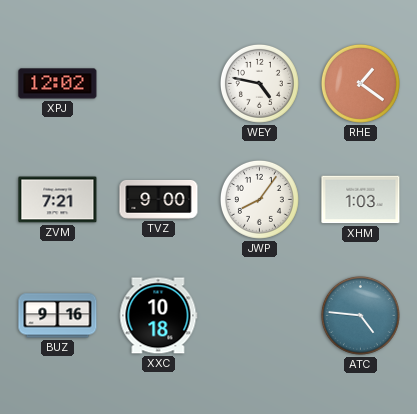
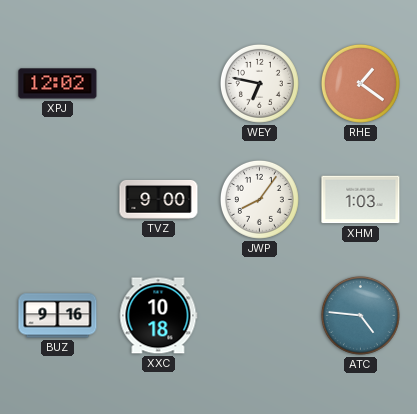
WEY: 4:47 -> 6:47
ZVM: 7:21 -> none
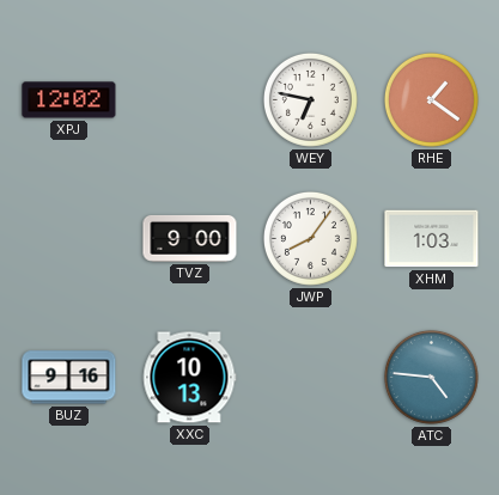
XXC: 10:18 -> 10:13
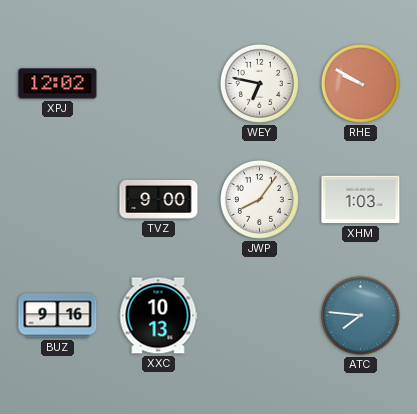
RHE: 1:21 -> 9:50
ATC: 4:46 -> 7:46
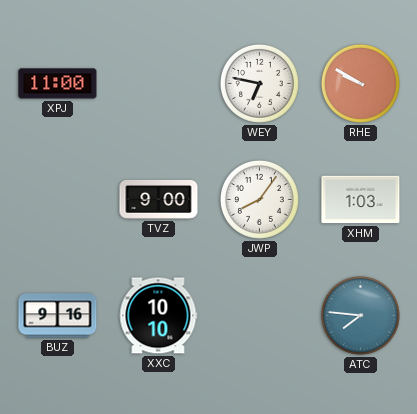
XPJ: 12:02 -> 11:00
XXC: 10:13 -> 10:10
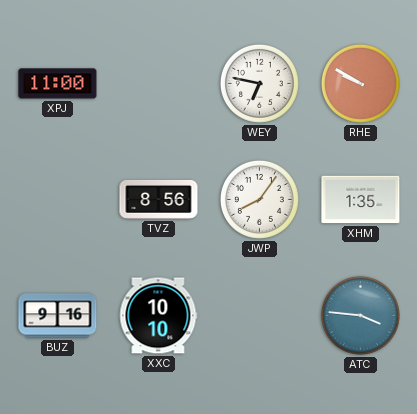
TVZ: 9:00 -> 8:56
XHM: 1:03 -> 1:35
ATC: 7:46 -> 3:46
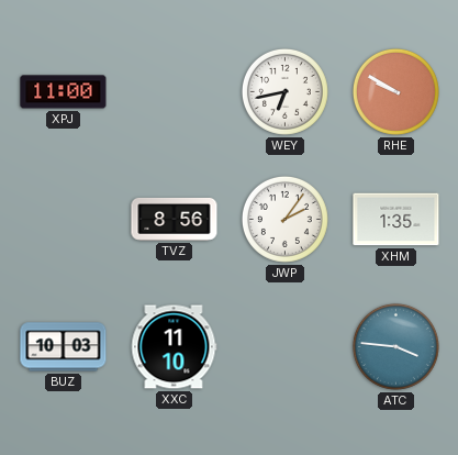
WEY: 6:47 -> 6:43
JWP: 8:06 -> 2:06
BUZ: 9:16 -> 10:03
XXC: 10:10 -> 11:10
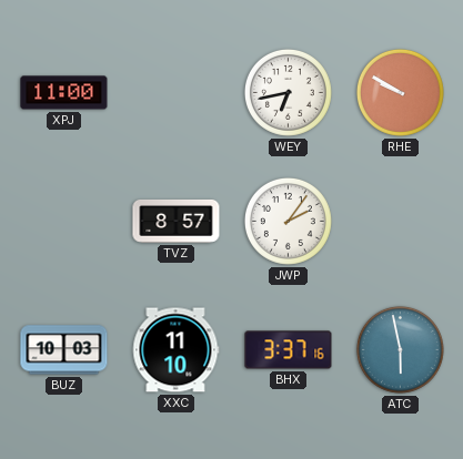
TVZ: 8:56 -> 8:57
XHM: 1:35 -> none
BHX: none -> 3:37
ATC: 3:46 -> 5:58
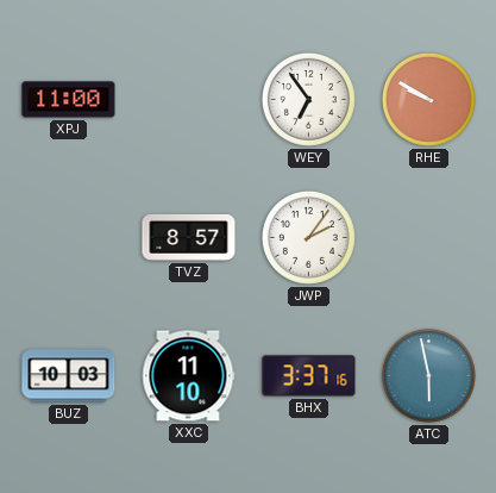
WEY: 6:43 -> 6:54
